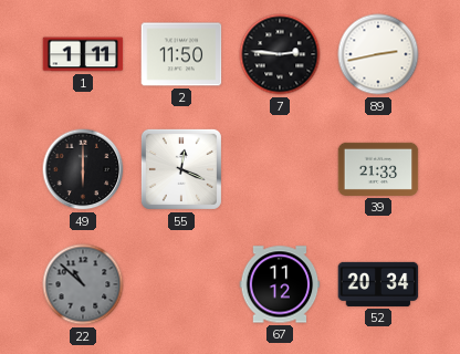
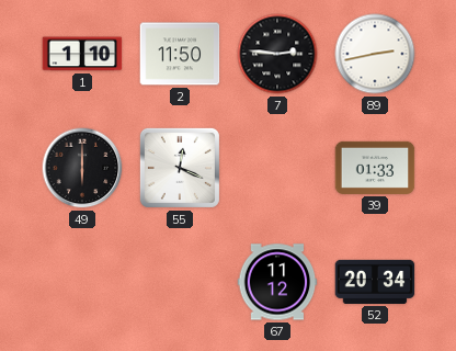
1: 1:11 -> 1:10
39: 21:33 -> 01:33
22: 10:52 -> none
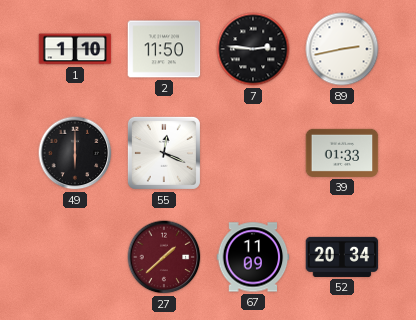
27: none -> 1:38
67: 11:12 -> 11:09
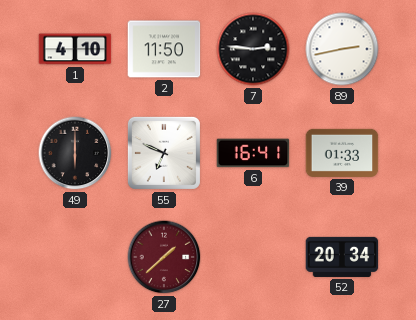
1: 1:10 -> 4:10
55: 12:19 -> 6:49
6: none -> 16:41
67: 11:09 -> none
